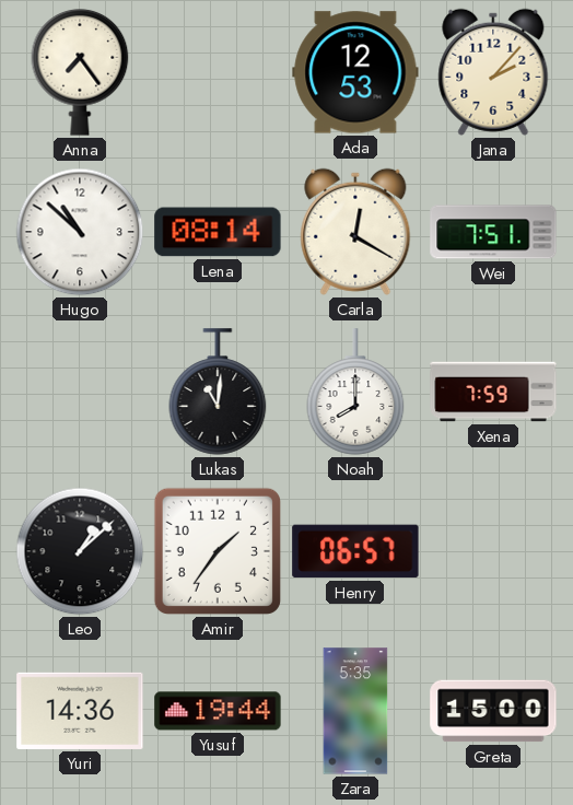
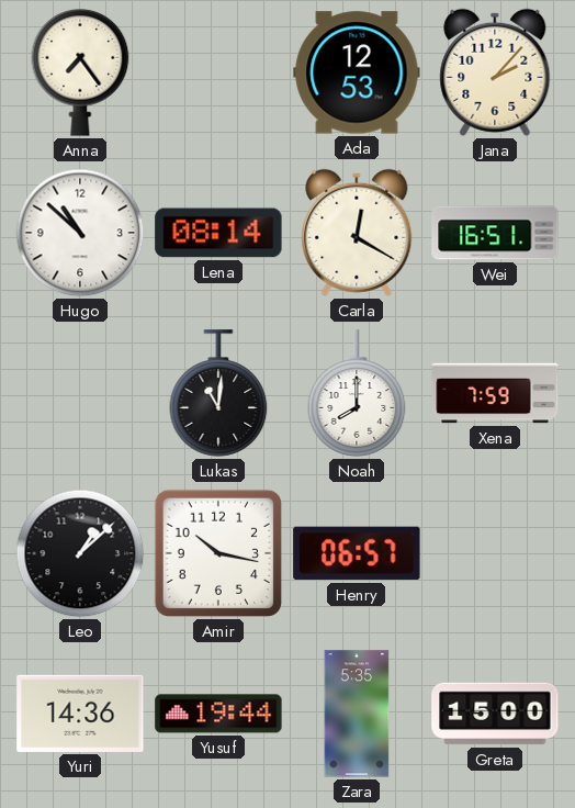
Wei: 7:51 -> 16:51
Amir: 1:36 -> 10:17
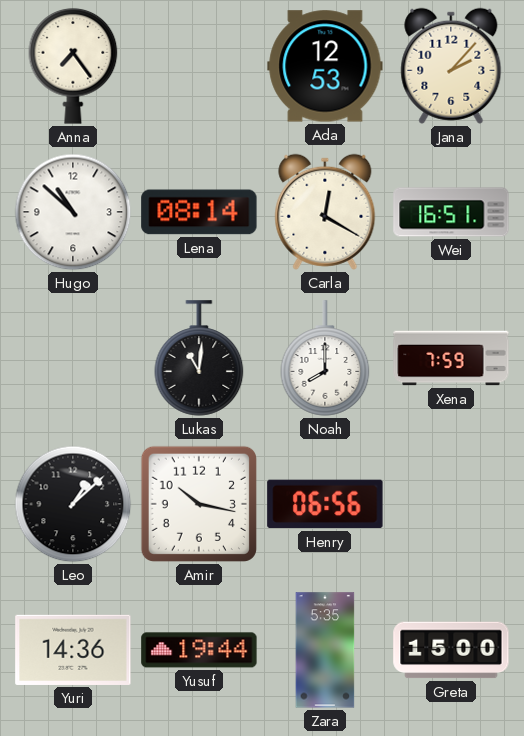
Henry: 06:57 -> 06:56
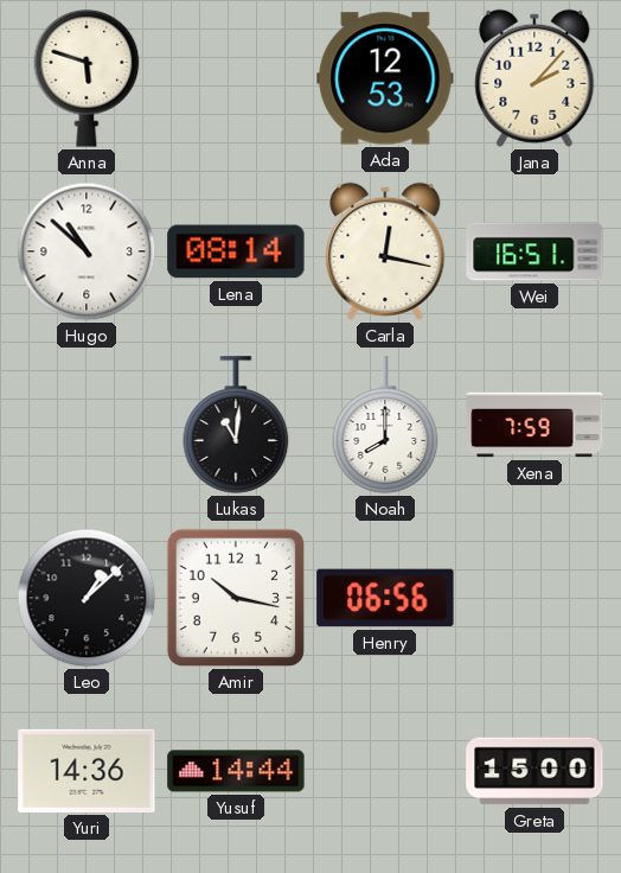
Anna: 7:24 -> 5:48
Carla: 12:20 -> 12:17
Yusuf: 19:44 -> 14:44
Zara: 5:35 -> none
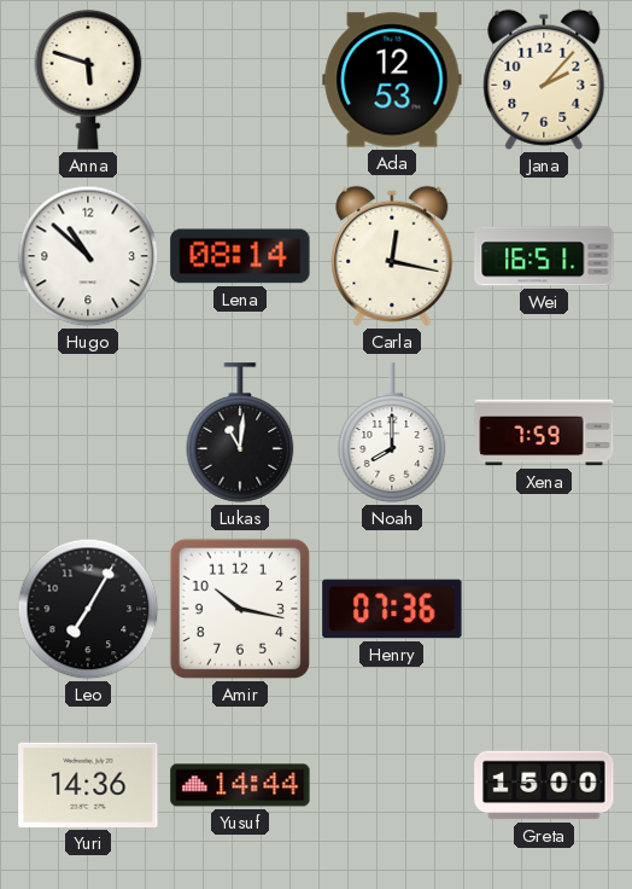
Leo: 1:08 -> 7:05
Henry: 06:56 -> 07:36
